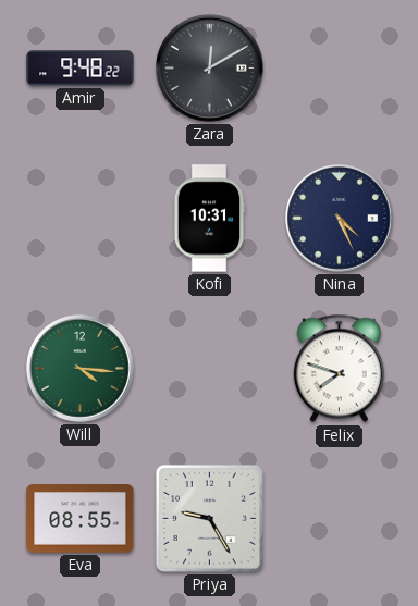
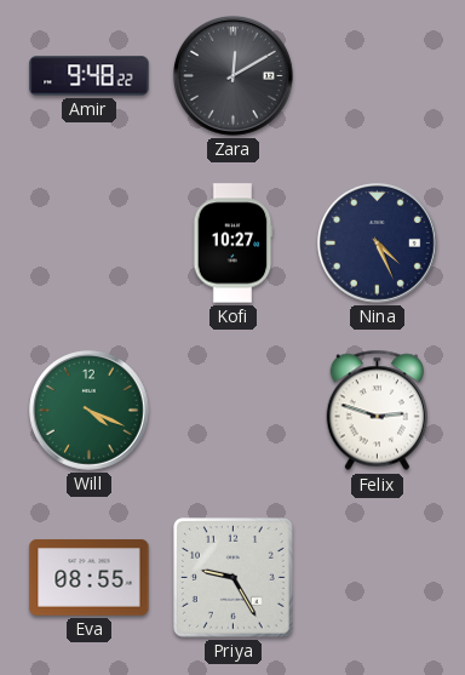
Kofi: 10:31 -> 10:27
Will: 4:16 -> 4:19
Felix: 7:48 -> 2:48
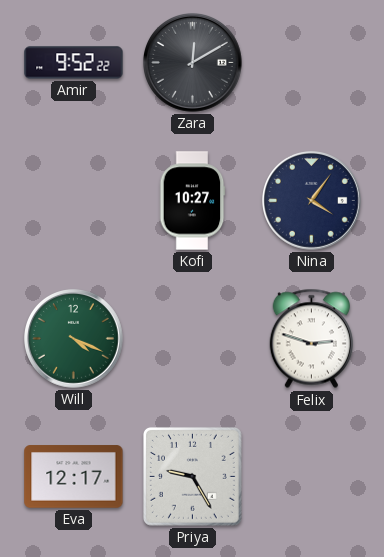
Amir: 9:48 -> 9:52
Nina: 4:26 -> 4:06
Eva: 08:55 -> 12:17
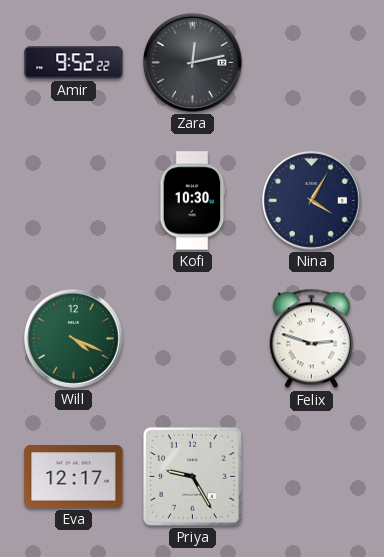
Zara: 12:10 -> 12:13
Kofi: 10:27 -> 10:30
Nina: 4:06 -> 4:05
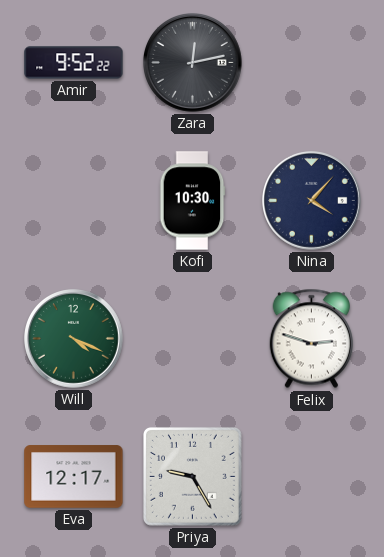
Nina: 4:05 -> 4:07
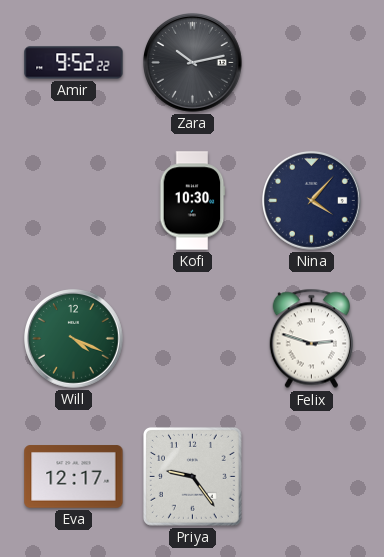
Zara: 12:13 -> 10:13
Priya: 9:25 -> 9:24
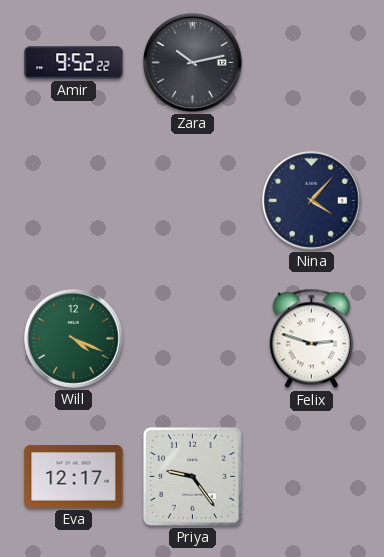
Kofi: 10:30 -> none
